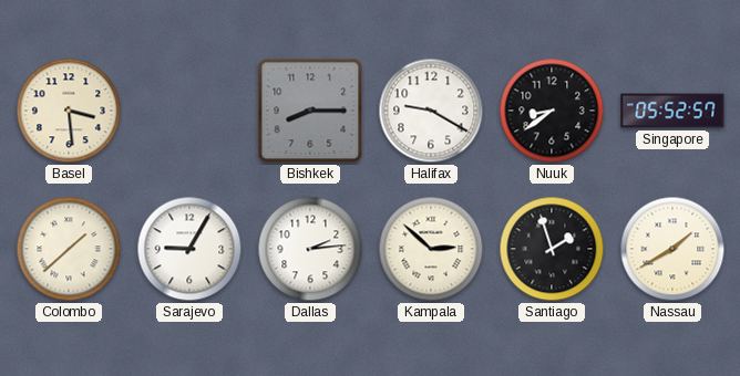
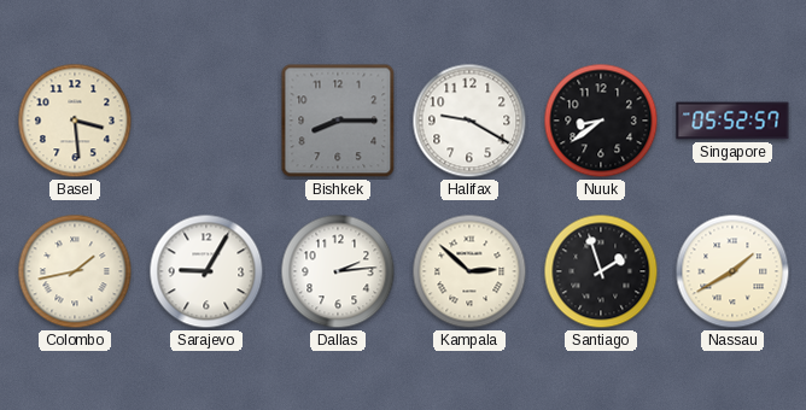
Colombo: 1:38 -> 1:43
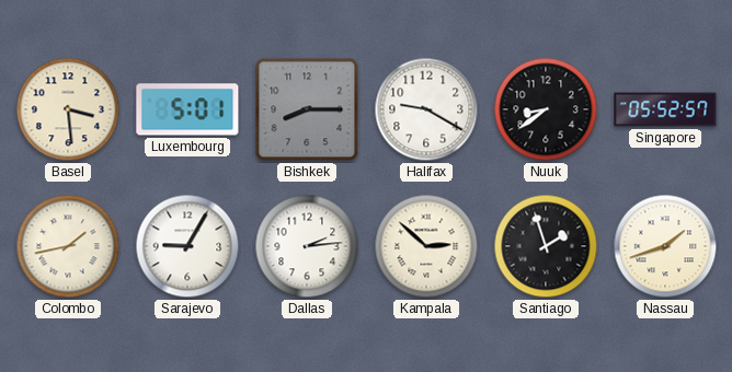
Luxembourg: none -> 5:01
Nassau: 1:40 -> 1:42
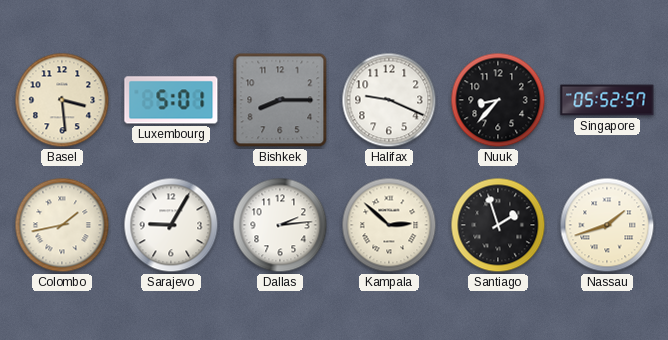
Halifax: 9:20 -> 9:19
Nuuk: 8:39 -> 8:37
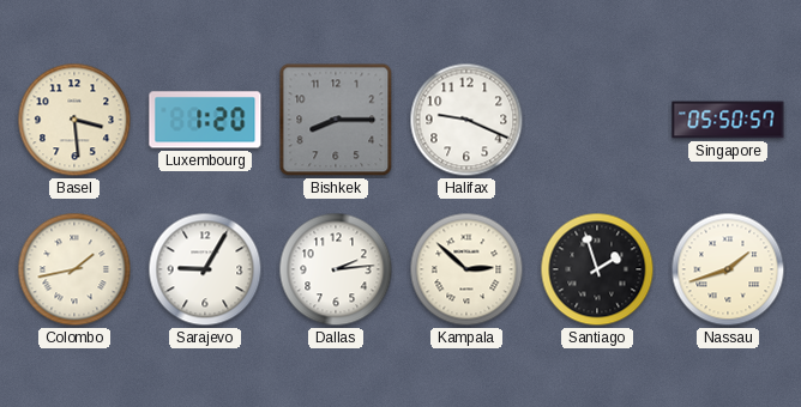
Luxembourg: 5:01 -> 1:20
Nuuk: 8:37 -> none
Singapore: 05:52 -> 05:50
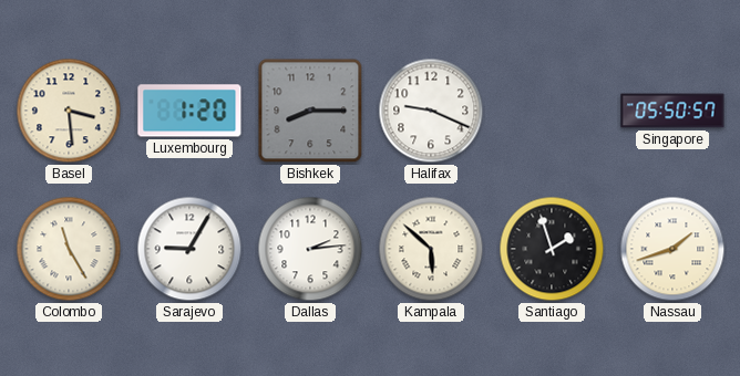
Colombo: 1:43 -> 11:25
Kampala: 2:52 -> 5:52
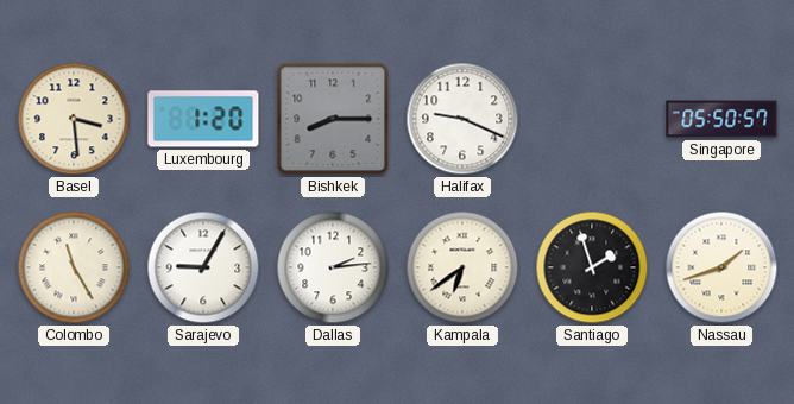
Kampala: 5:52 -> 6:39
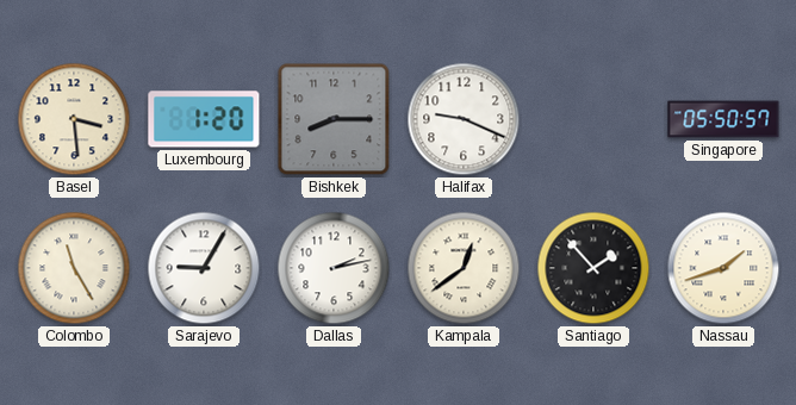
Dallas: 2:14 -> 2:13
Kampala: 6:39 -> 12:39
Santiago: 1:57 -> 1:53
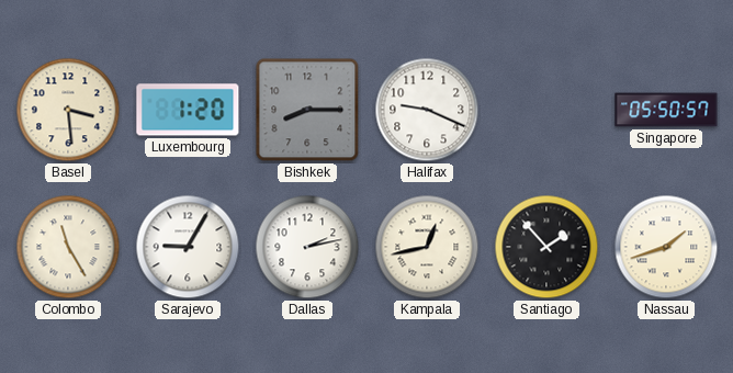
Kampala: 12:39 -> 12:43
